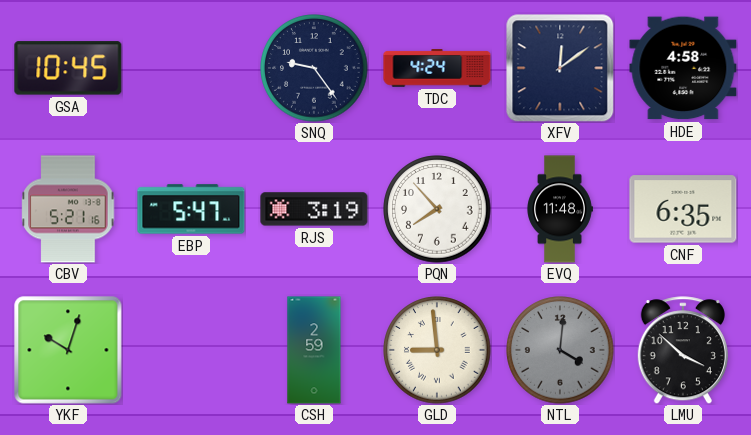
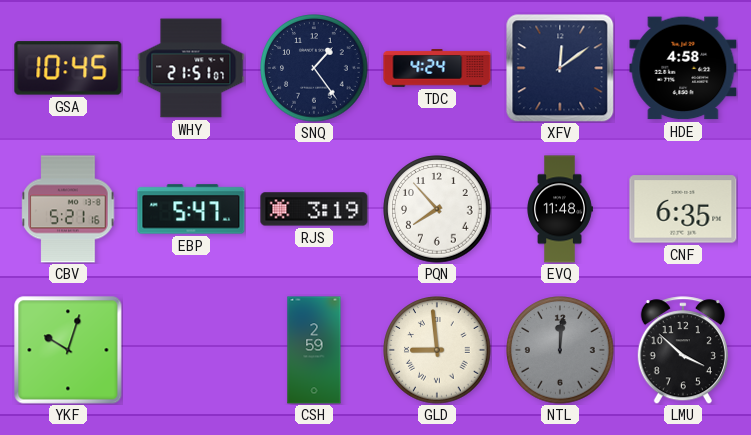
WHY: none -> 21:51
SNQ: 9:24 -> 1:24
NTL: 4:01 -> 12:01
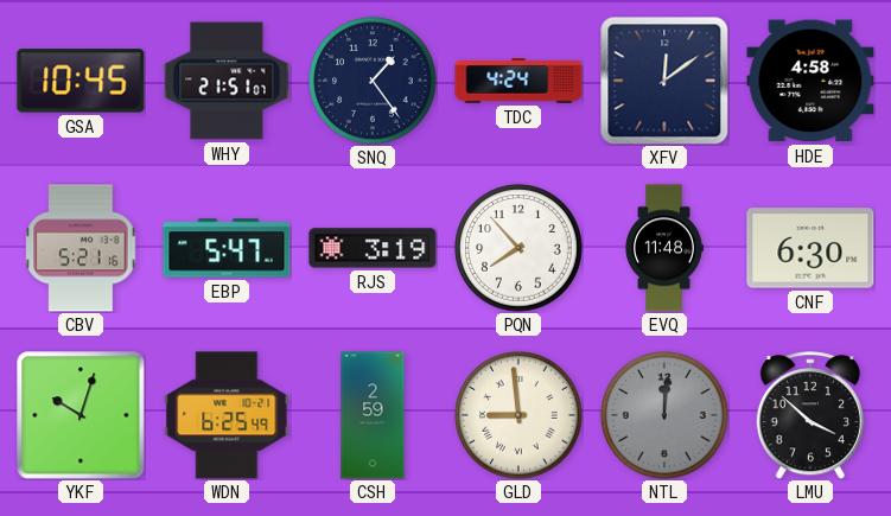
CNF: 6:35 -> 6:30
WDN: none -> 6:25
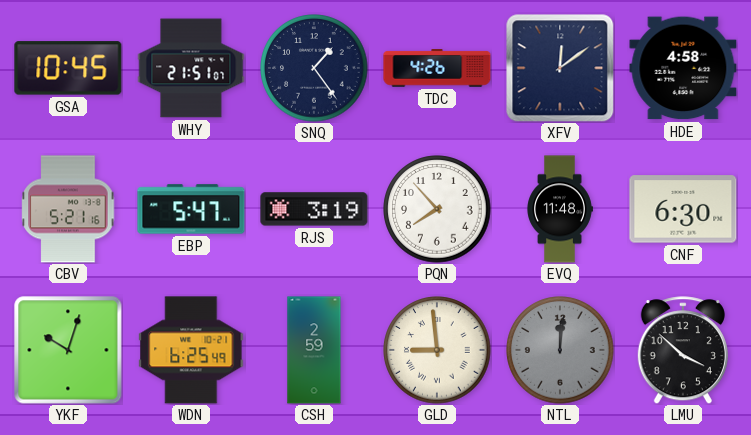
TDC: 4:24 -> 4:26
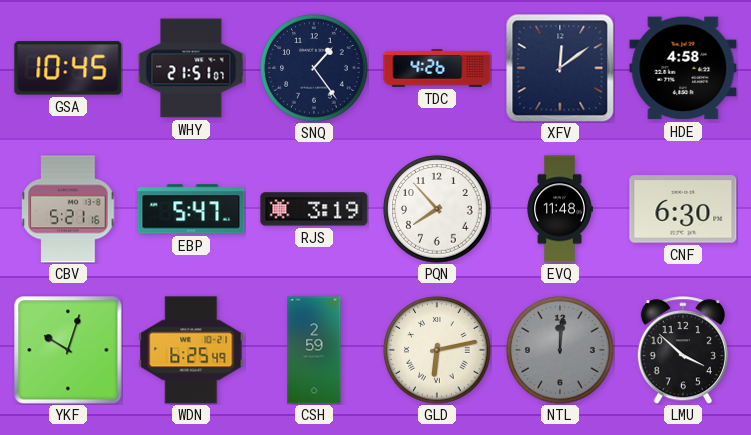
GLD: 8:59 -> 6:13
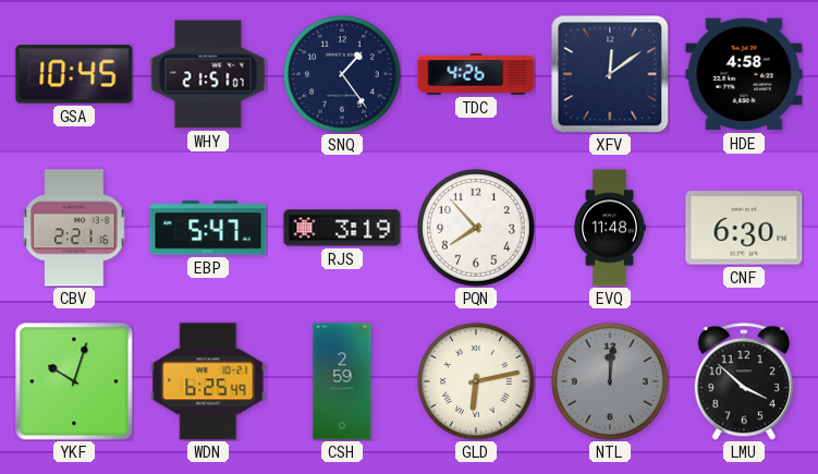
CBV: 5:21 -> 2:21
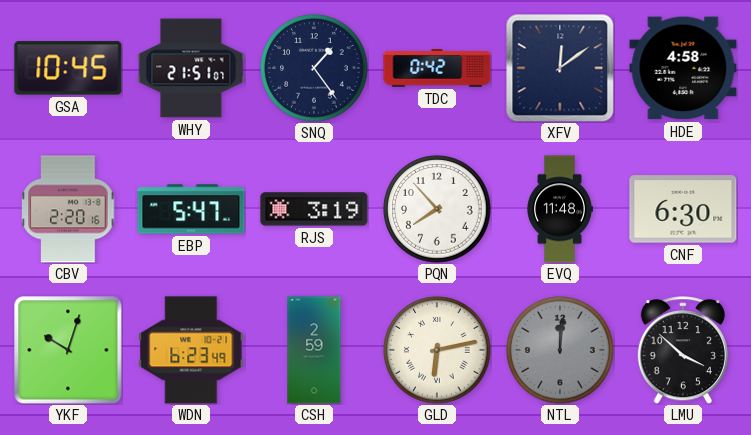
TDC: 4:26 -> 0:42
CBV: 2:21 -> 2:20
WDN: 6:25 -> 6:23
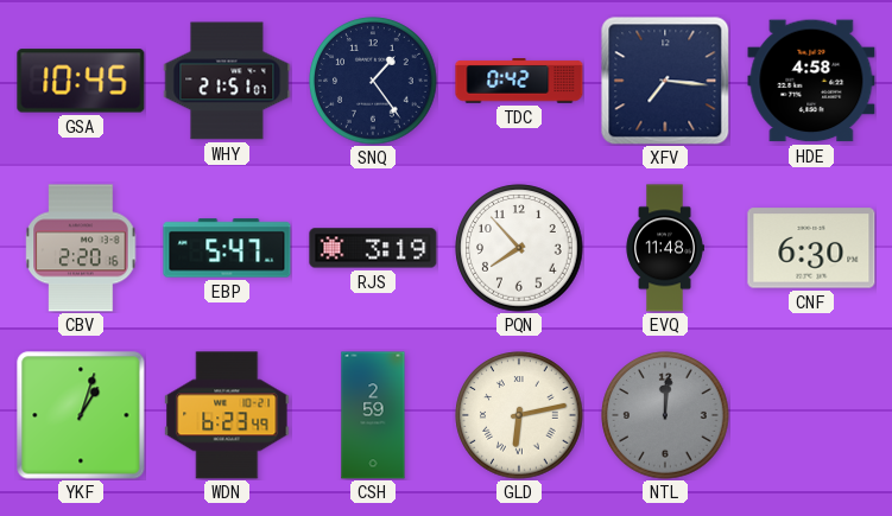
XFV: 12:09 -> 7:16
YKF: 10:03 -> 1:03
LMU: 3:52 -> none
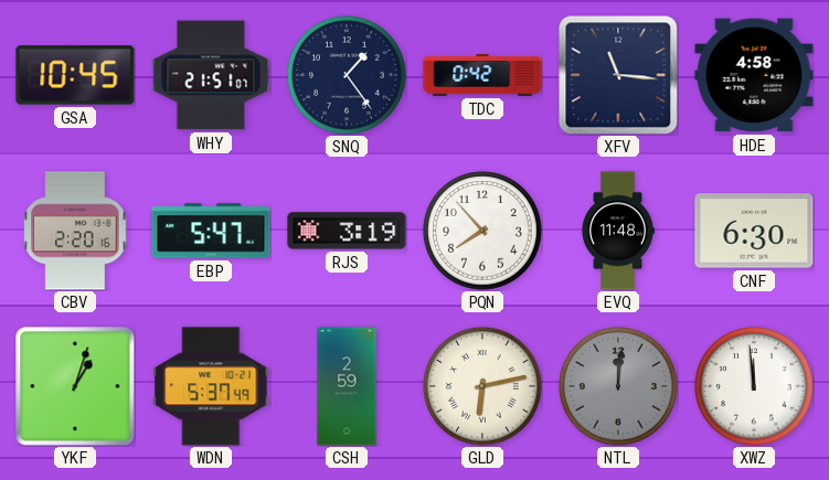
XFV: 7:16 -> 11:16
WDN: 6:23 -> 5:37
XWZ: none -> 11:59
